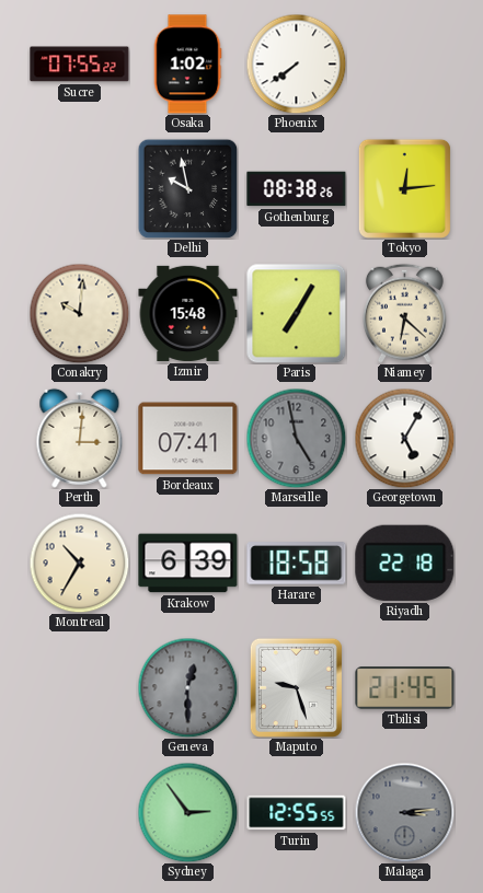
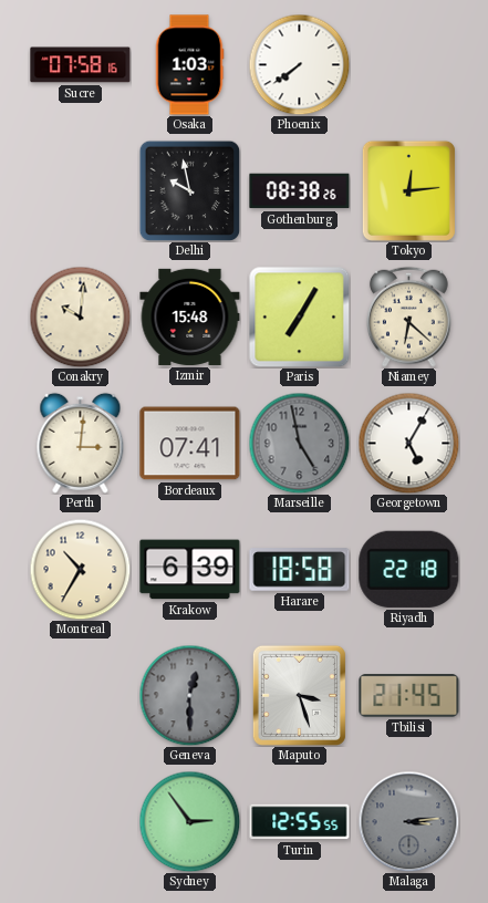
Sucre: 07:55 -> 07:58
Osaka: 1:02 -> 1:03
Maputo: 9:27 -> 3:27
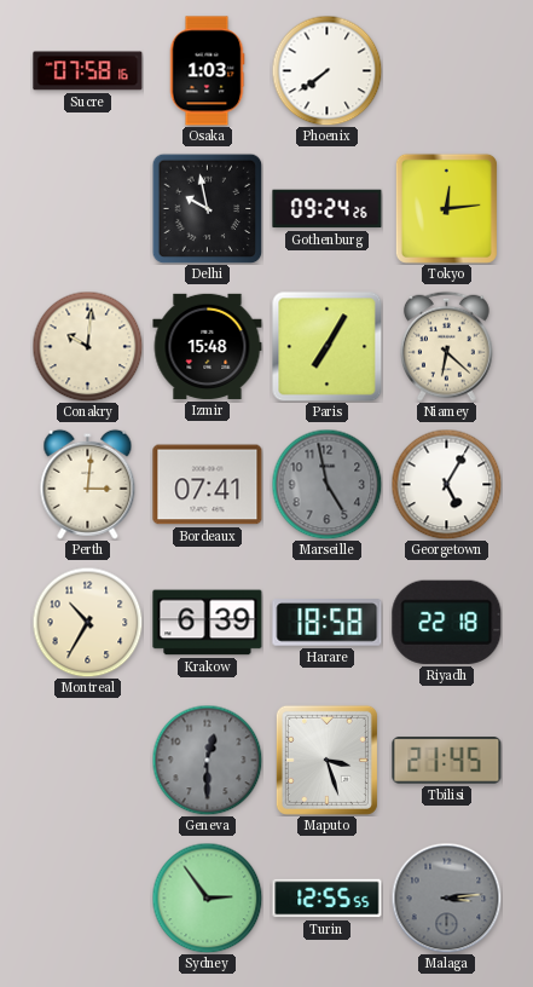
Gothenburg: 08:38 -> 09:24
